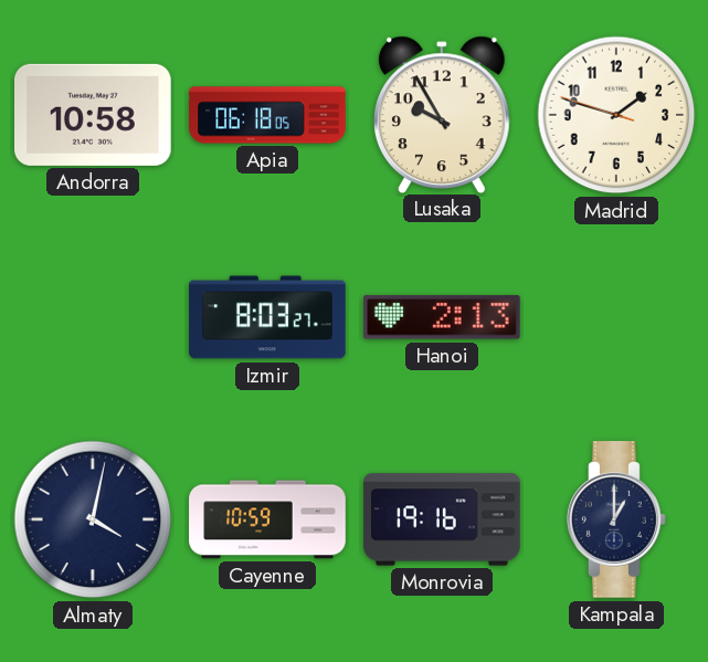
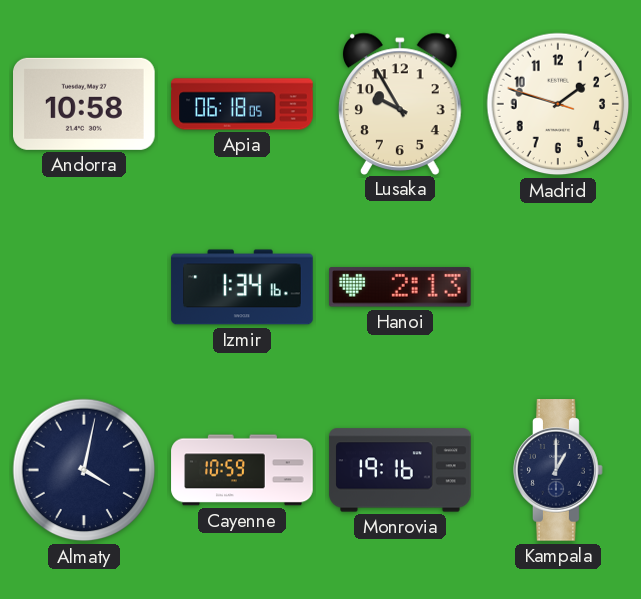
Izmir: 8:03 -> 1:34
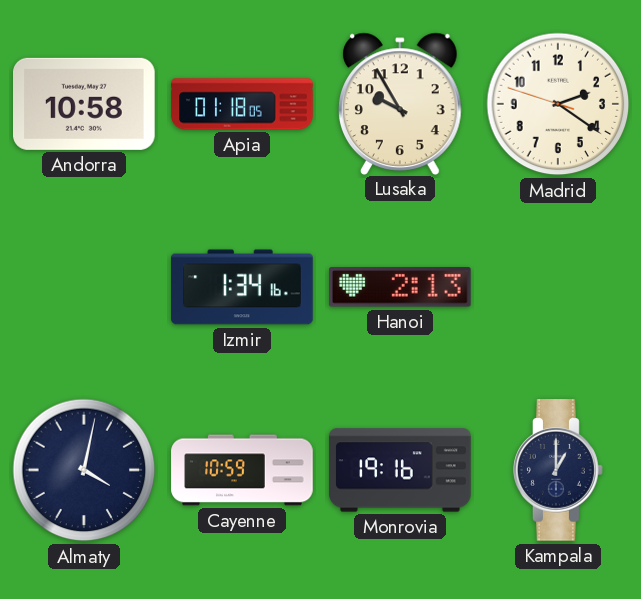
Apia: 06:18 -> 01:18
Madrid: 1:47 -> 2:20
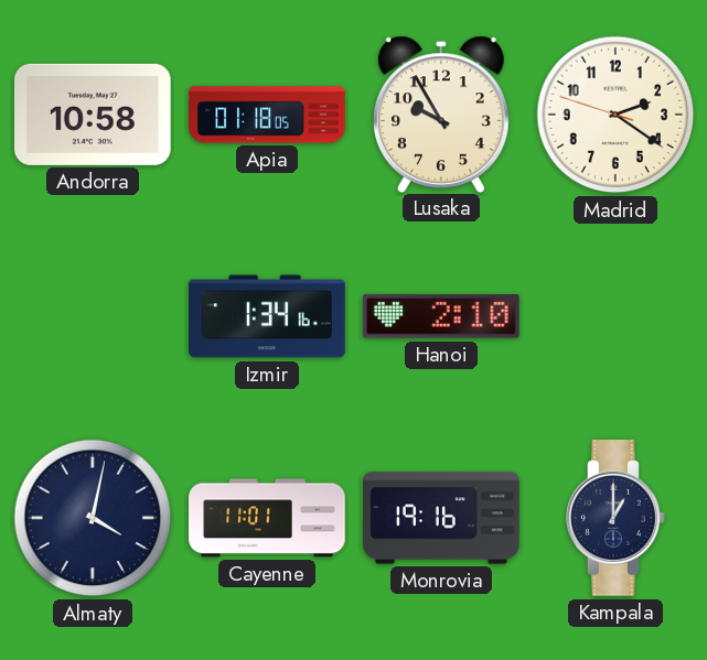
Hanoi: 2:13 -> 2:10
Cayenne: 10:59 -> 11:01
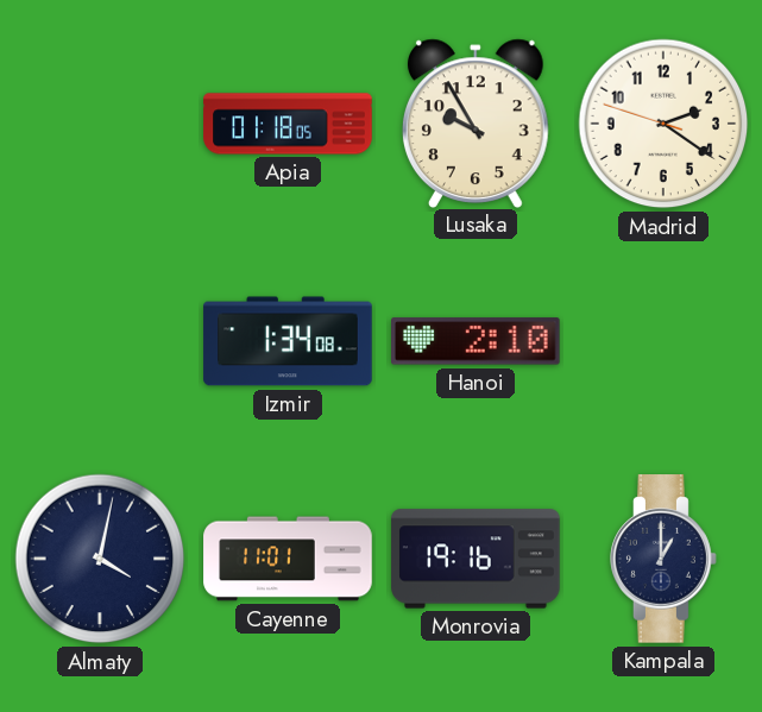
Andorra: 10:58 -> none
Izmir: 1:34:16 -> 1:34:08
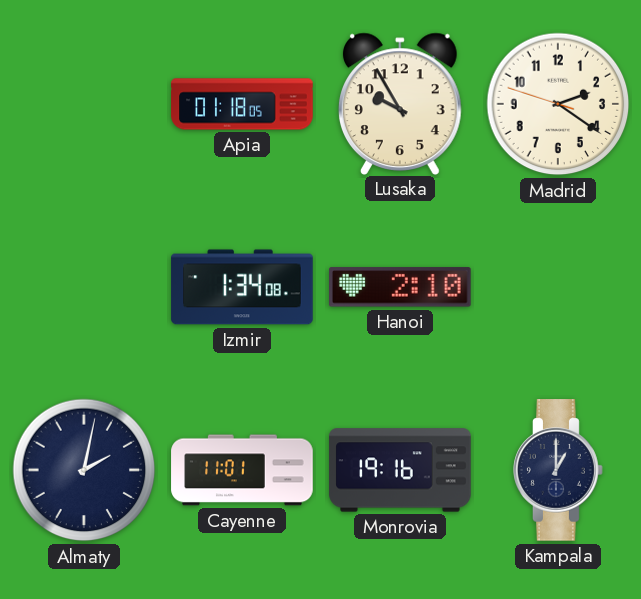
Almaty: 4:02 -> 2:02
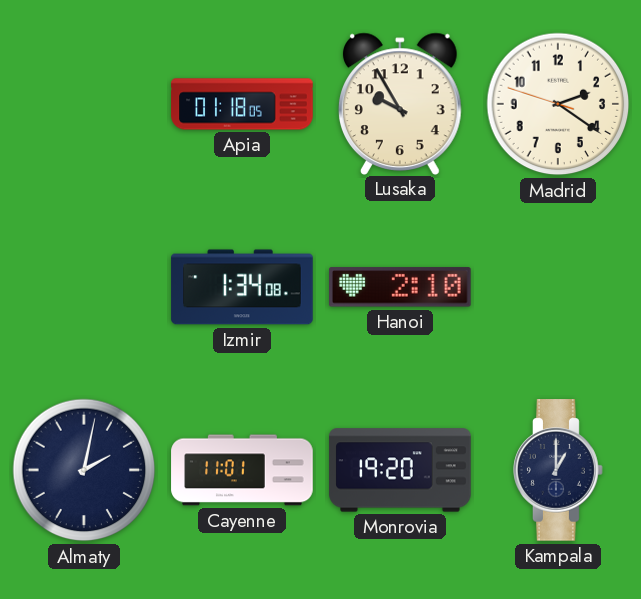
Monrovia: 19:16 -> 19:20
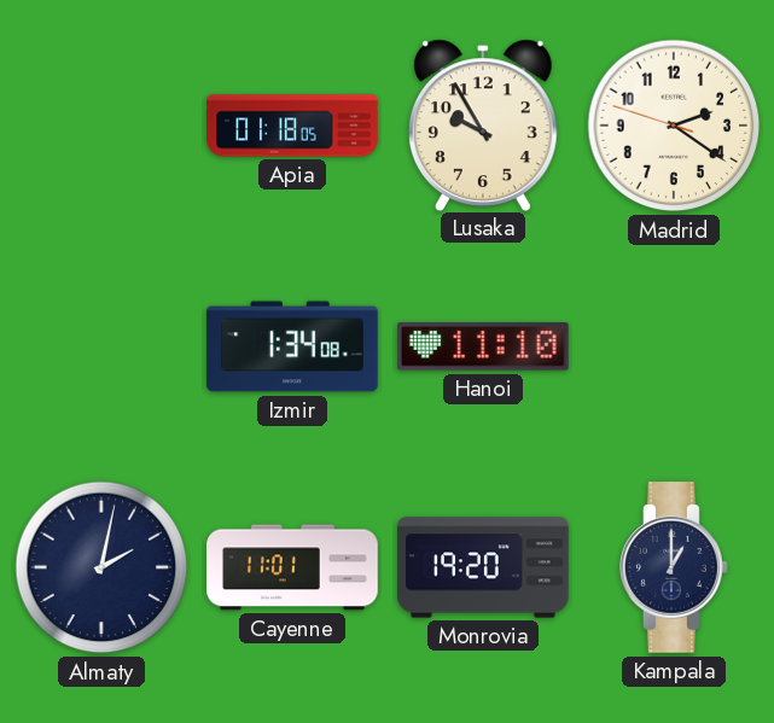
Hanoi: 2:10 -> 11:10
